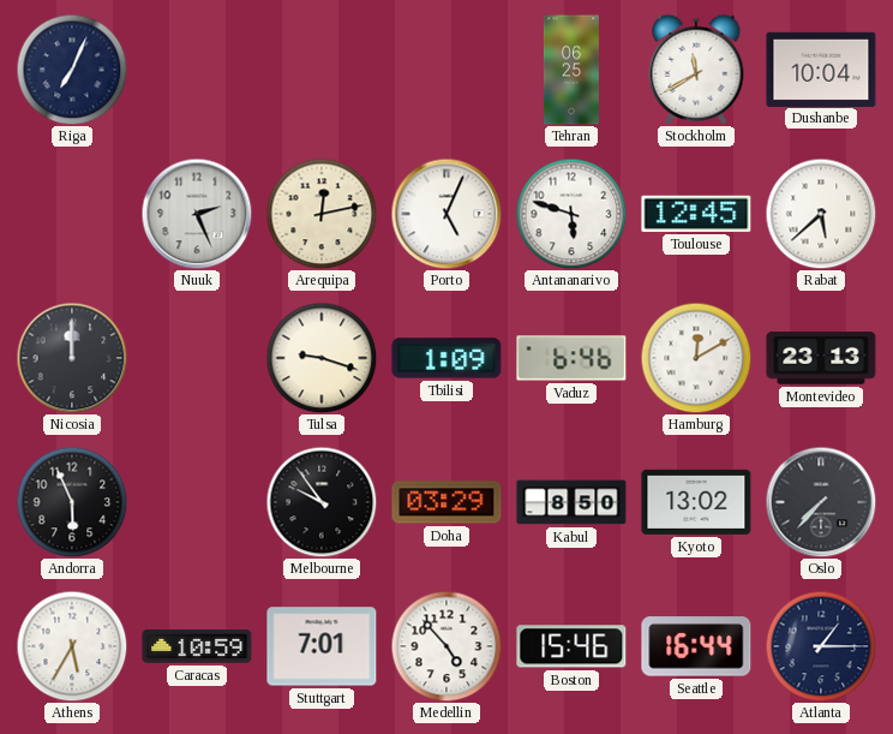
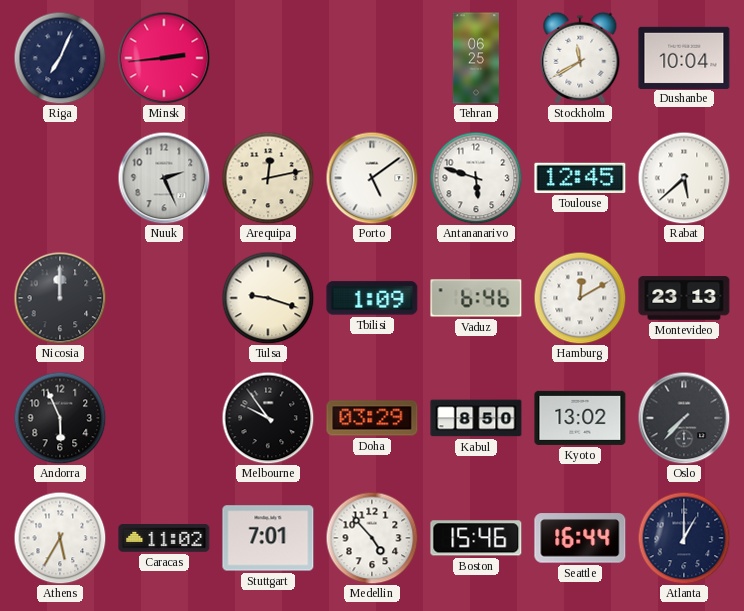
Minsk: none -> 2:44
Porto: 5:04 -> 5:09
Caracas: 10:59 -> 11:02
Atlanta: 1:15 -> 1:00
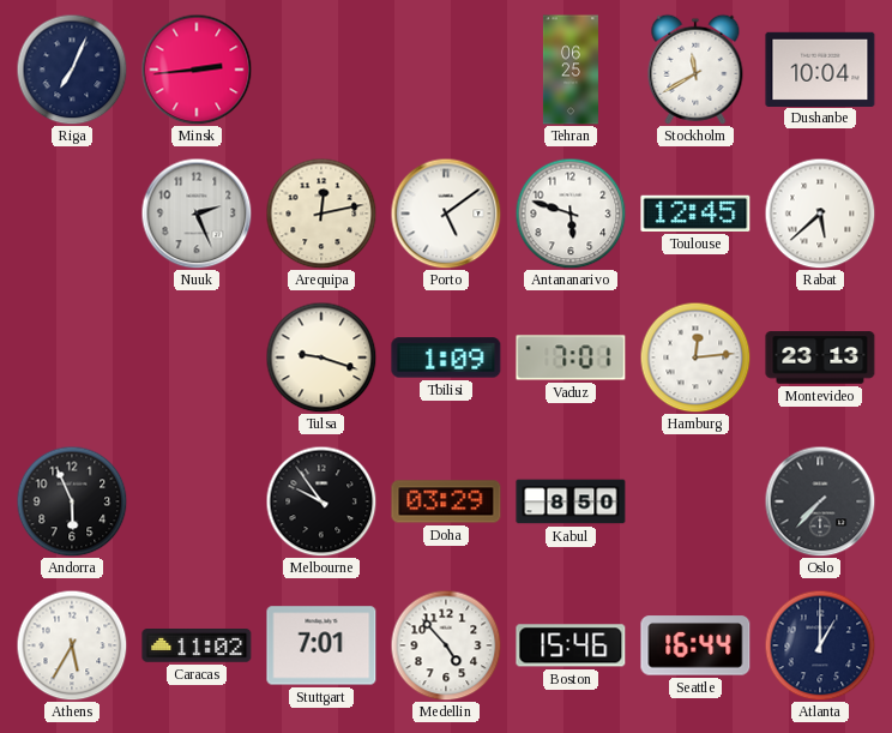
Nicosia: 12:00 -> none
Vaduz: 6:46 -> 7:01
Hamburg: 12:10 -> 12:14
Kyoto: 13:02 -> none
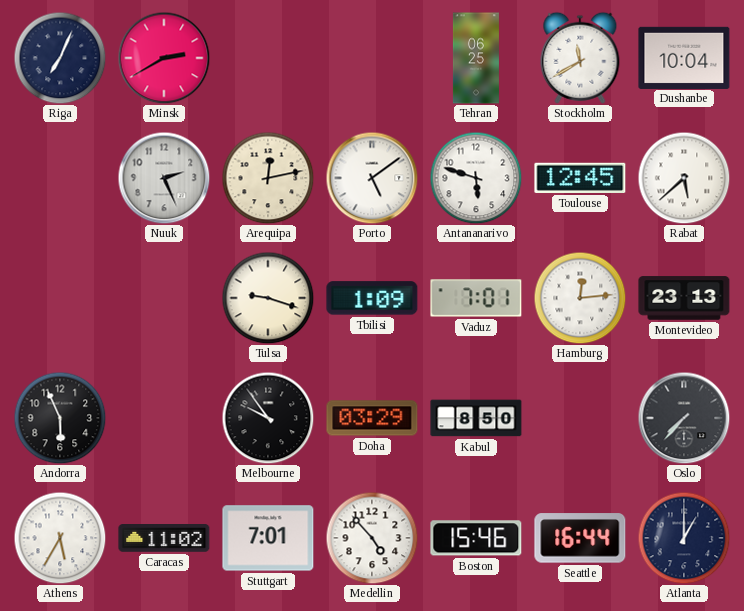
Minsk: 2:44 -> 2:40
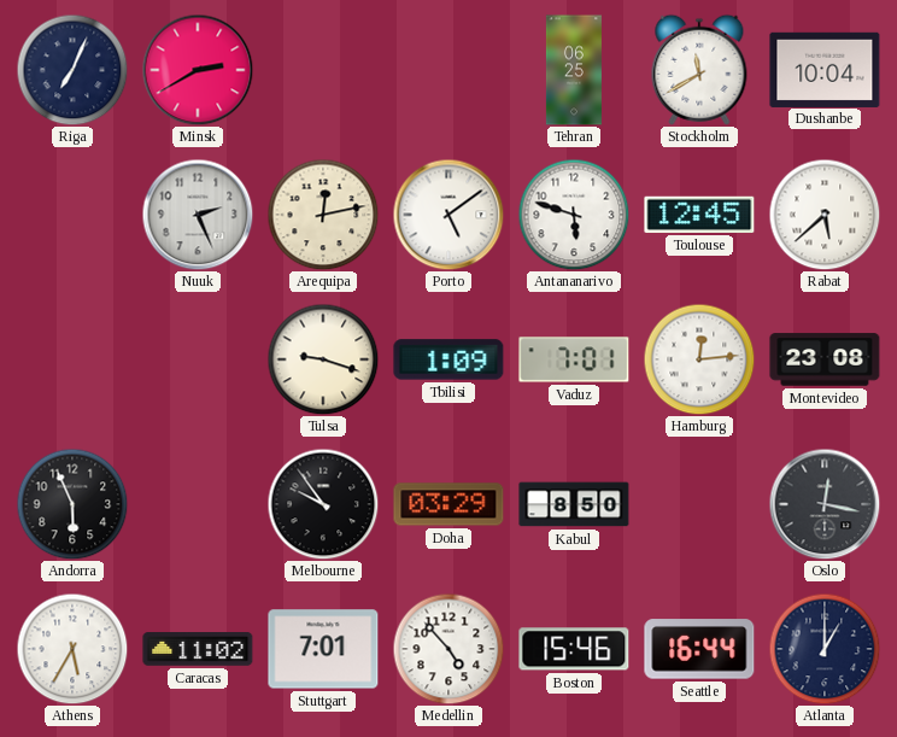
Montevideo: 23:13 -> 23:08
Oslo: 7:37 -> 12:17
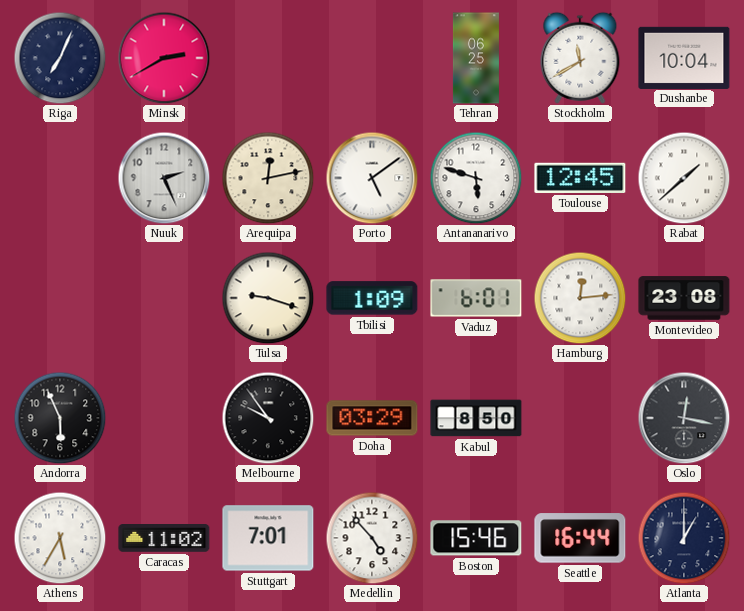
Rabat: 5:38 -> 1:38
Vaduz: 7:01 -> 6:01
